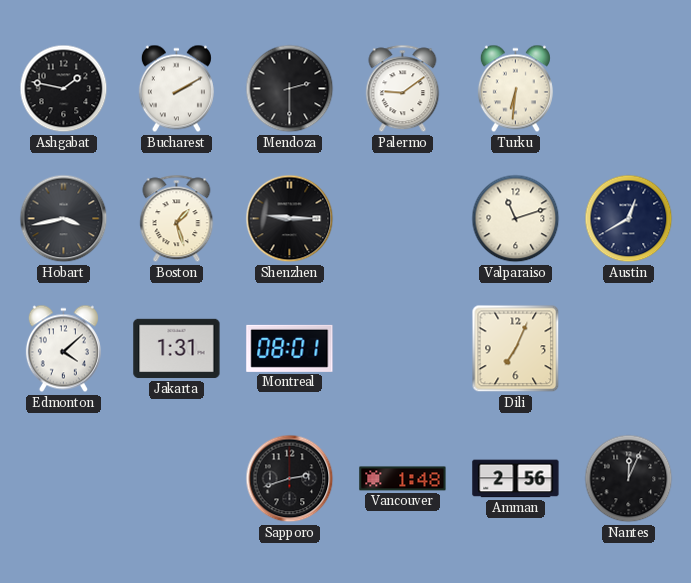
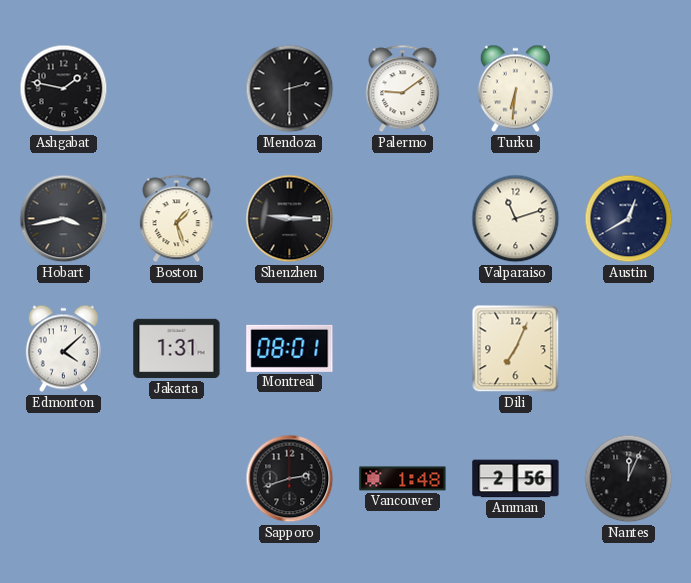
Bucharest: 2:10 -> none
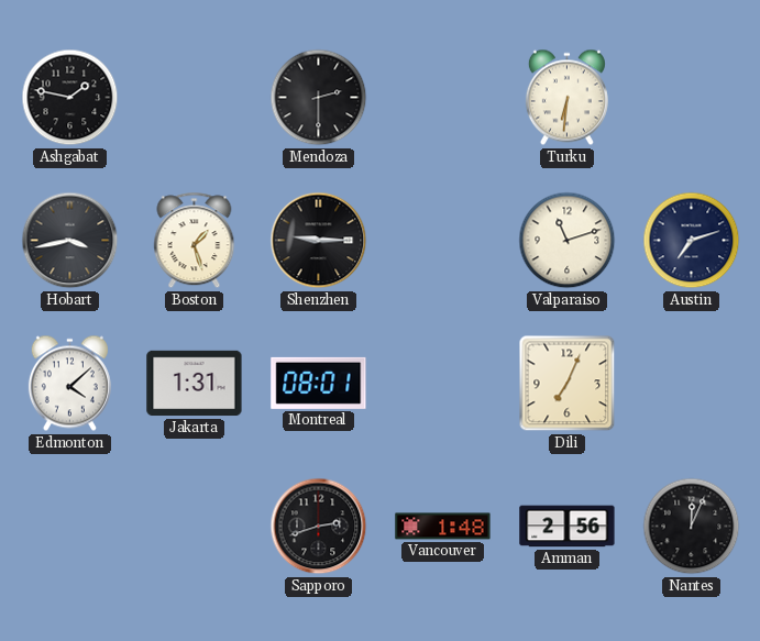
Palermo: 9:09 -> none
Austin: 12:40 -> 7:12
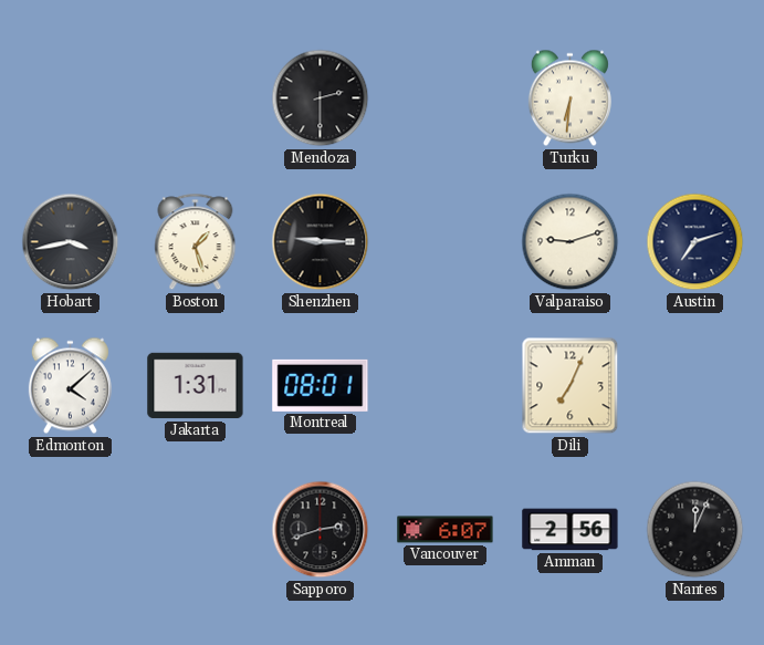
Ashgabat: 1:47 -> none
Valparaiso: 11:12 -> 9:12
Vancouver: 1:48 -> 6:07
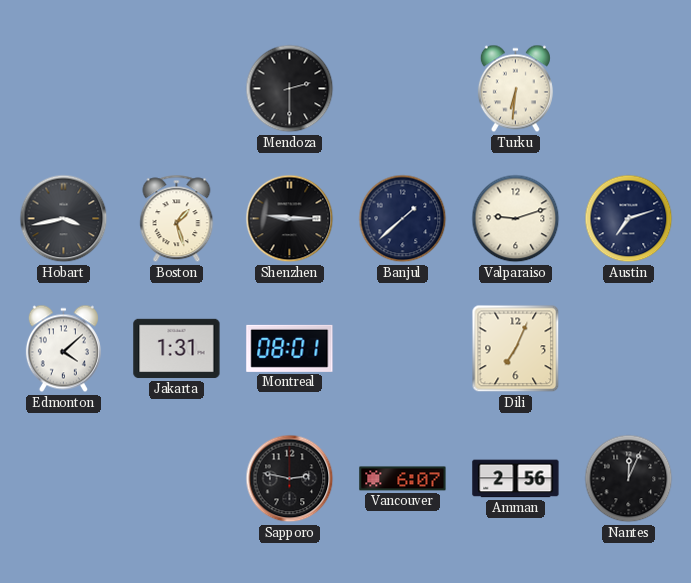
Banjul: none -> 1:38
Sapporo: 2:42 -> 2:47
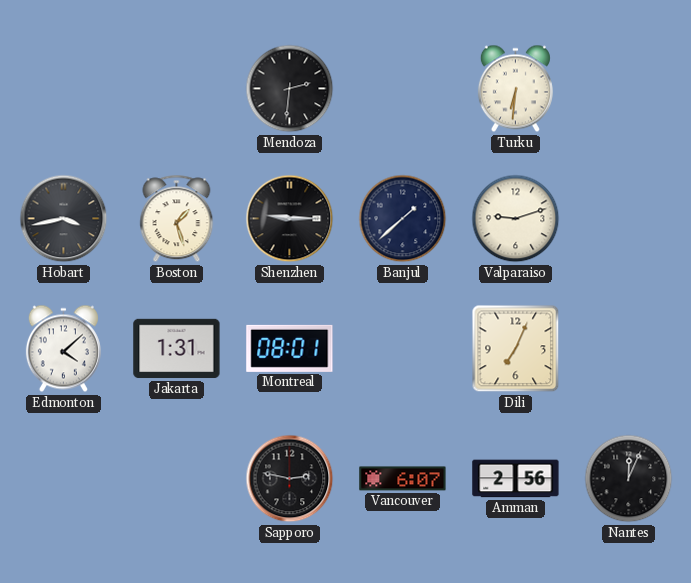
Mendoza: 2:30 -> 2:31
Austin: 7:12 -> none
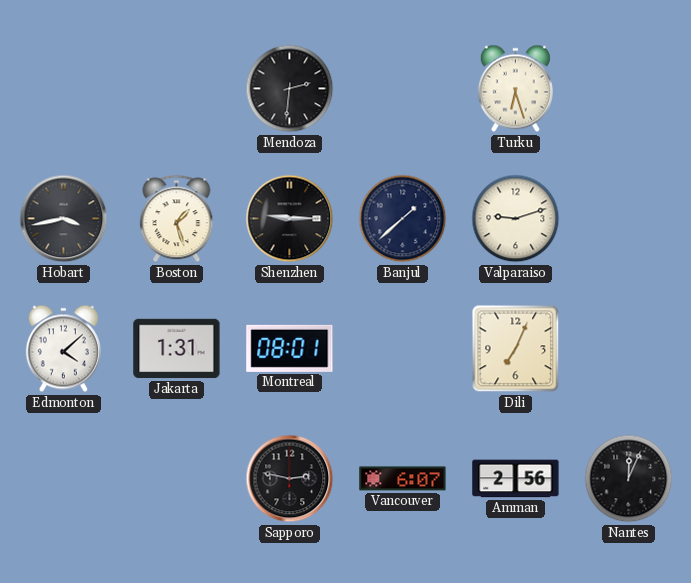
Turku: 6:31 -> 6:27
